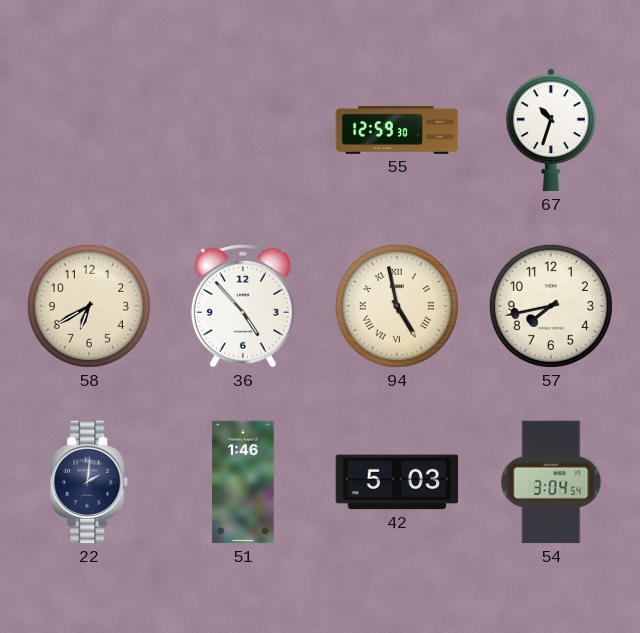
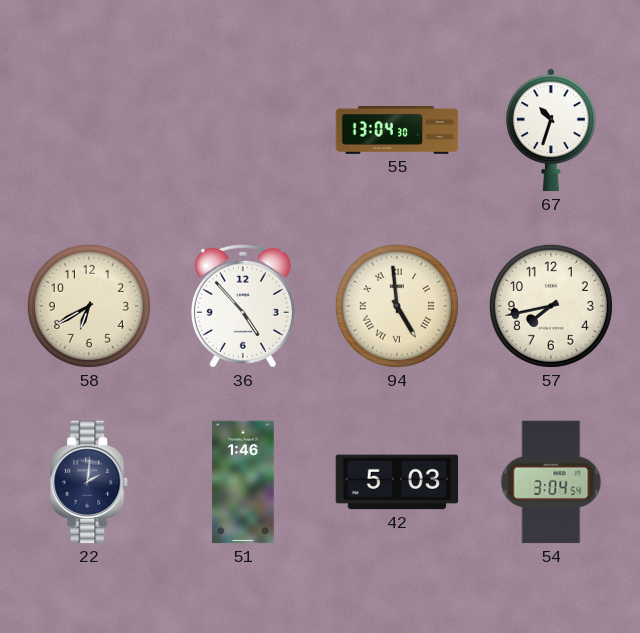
55: 12:59 -> 13:04
94: 4:58 -> 4:59
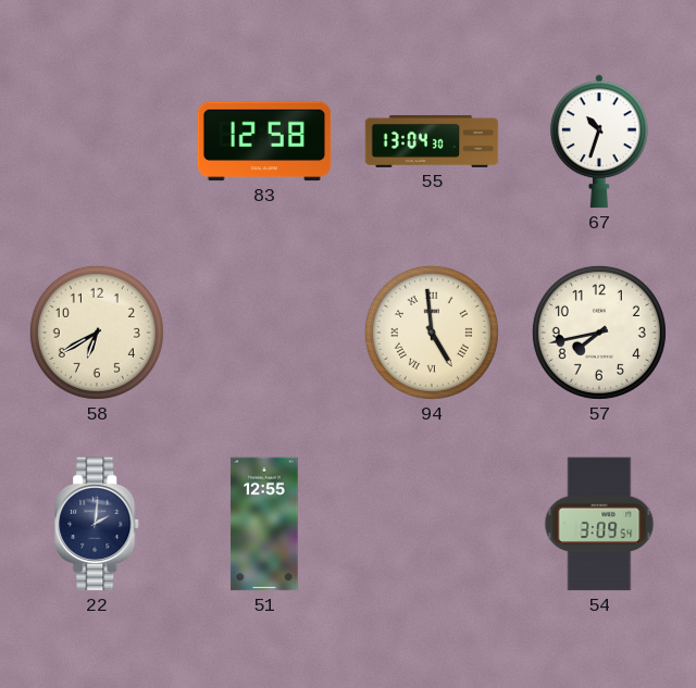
83: none -> 12:58
36: 4:53 -> none
51: 1:46 -> 12:55
42: 5:03 -> none
54: 3:04 -> 3:09
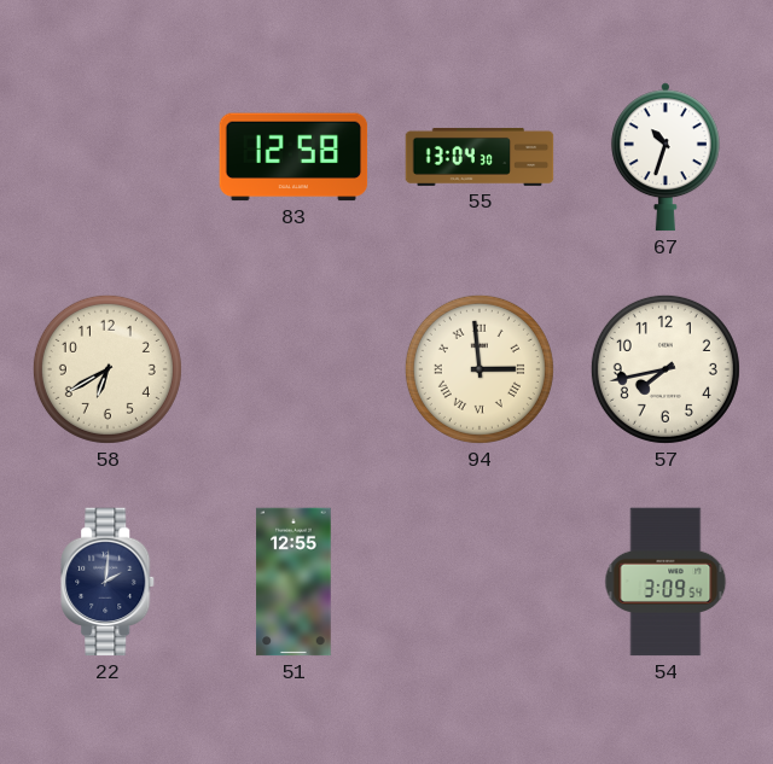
94: 4:59 -> 2:59
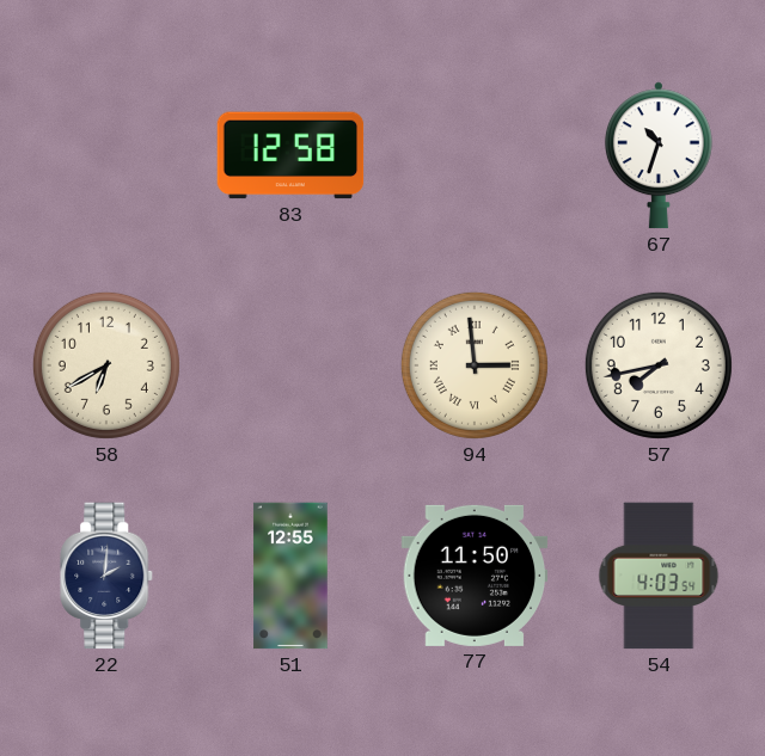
55: 13:04 -> none
77: none -> 11:50
54: 3:09 -> 4:03
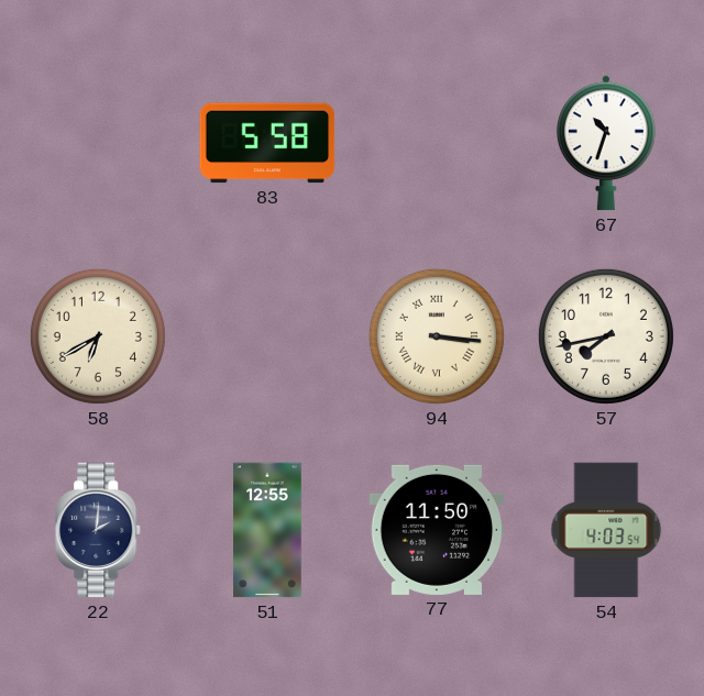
83: 12:58 -> 5:58
94: 2:59 -> 3:16
